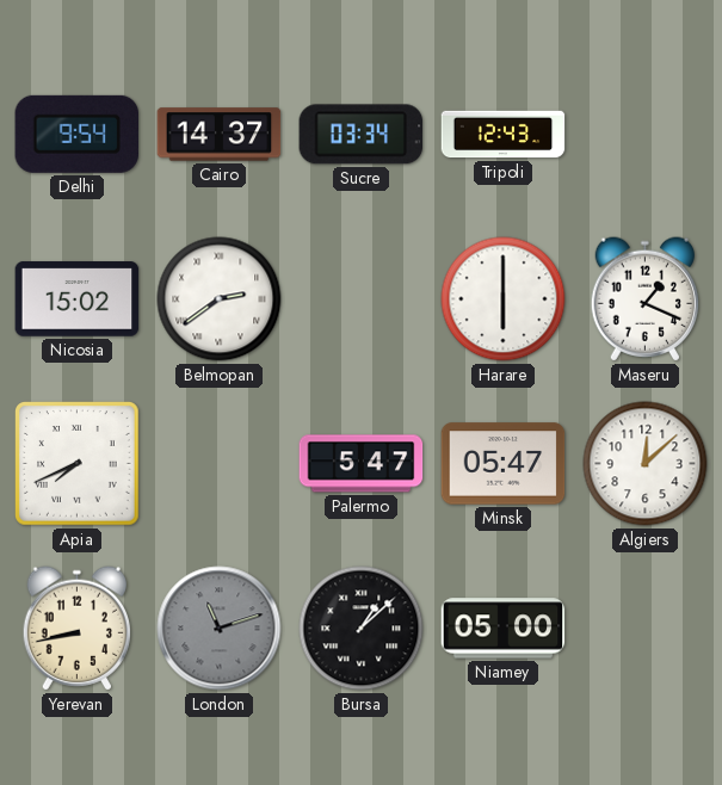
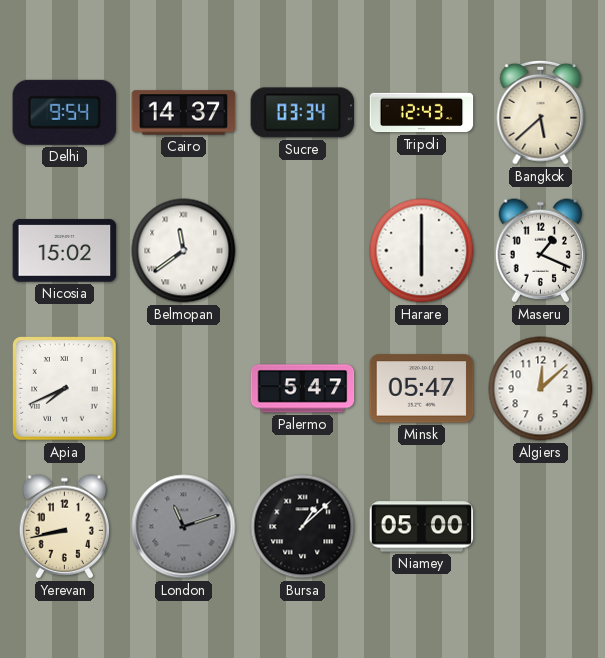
Bangkok: none -> 5:38
Belmopan: 2:39 -> 11:39
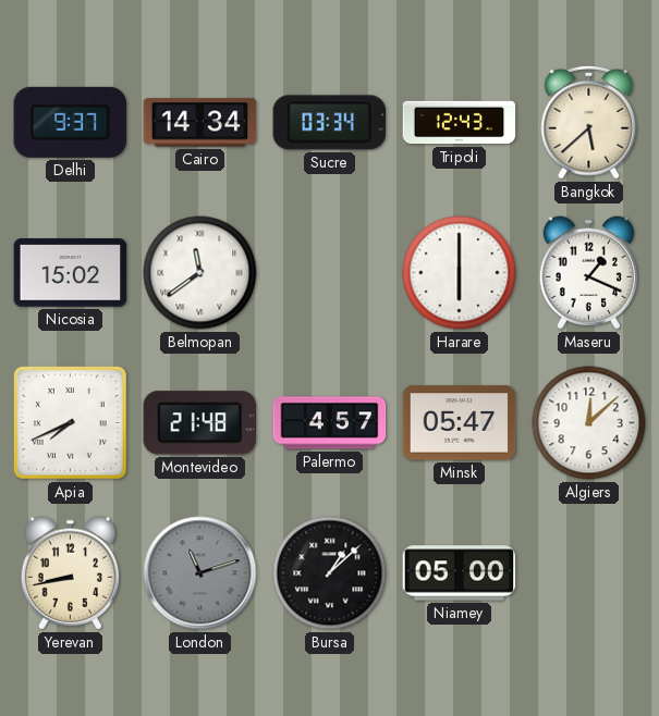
Delhi: 9:54 -> 9:37
Cairo: 14:37 -> 14:34
Montevideo: none -> 21:48
Palermo: 5:47 -> 4:57
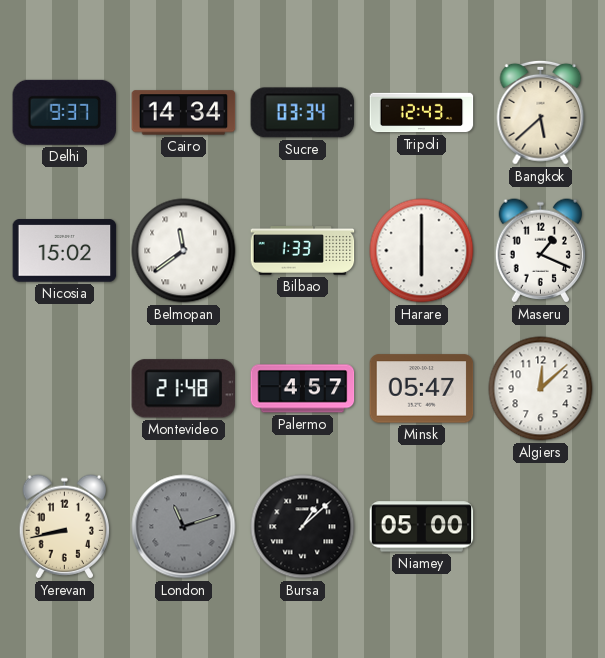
Bilbao: none -> 1:33
Apia: 7:41 -> none
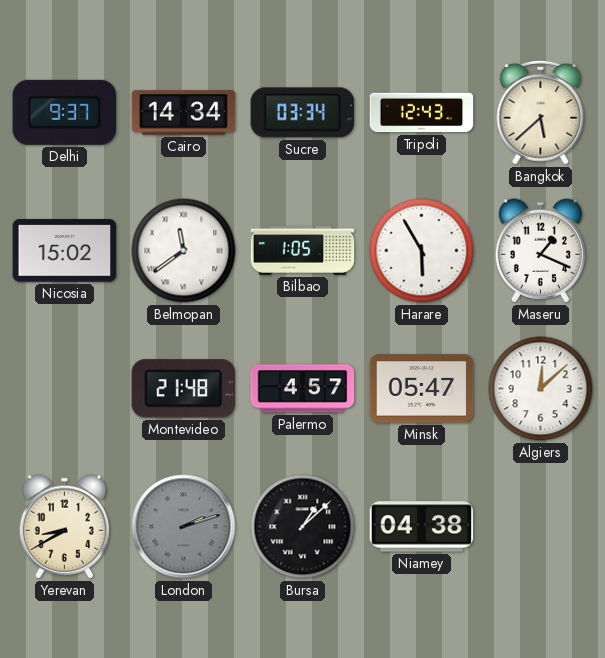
Bilbao: 1:33 -> 1:05
Harare: 6:00 -> 5:55
Yerevan: 8:43 -> 8:40
London: 11:12 -> 2:12
Niamey: 05:00 -> 04:38
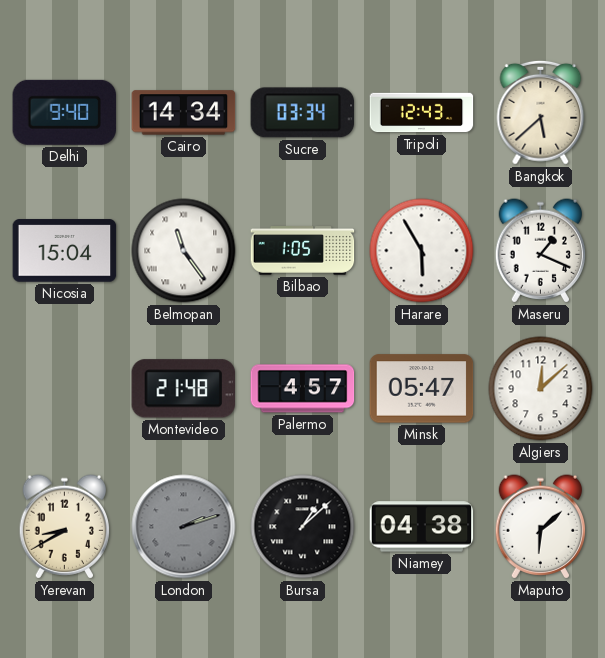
Delhi: 9:37 -> 9:40
Nicosia: 15:02 -> 15:04
Belmopan: 11:39 -> 11:24
Maputo: none -> 6:08
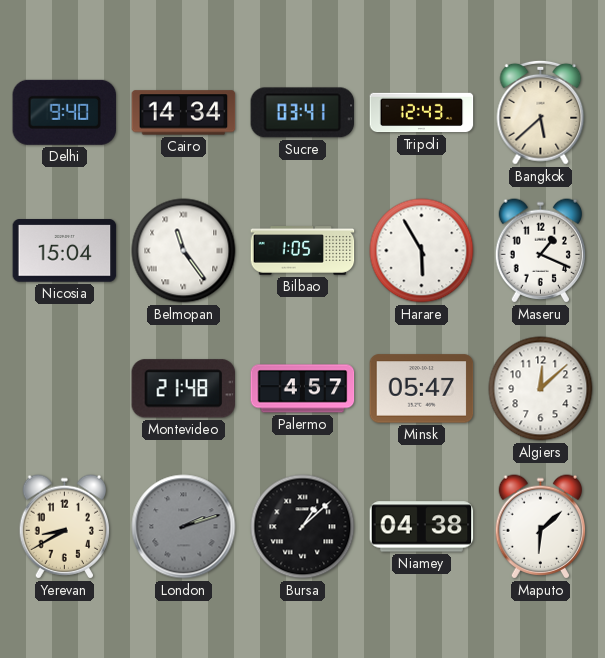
Sucre: 03:34 -> 03:41
